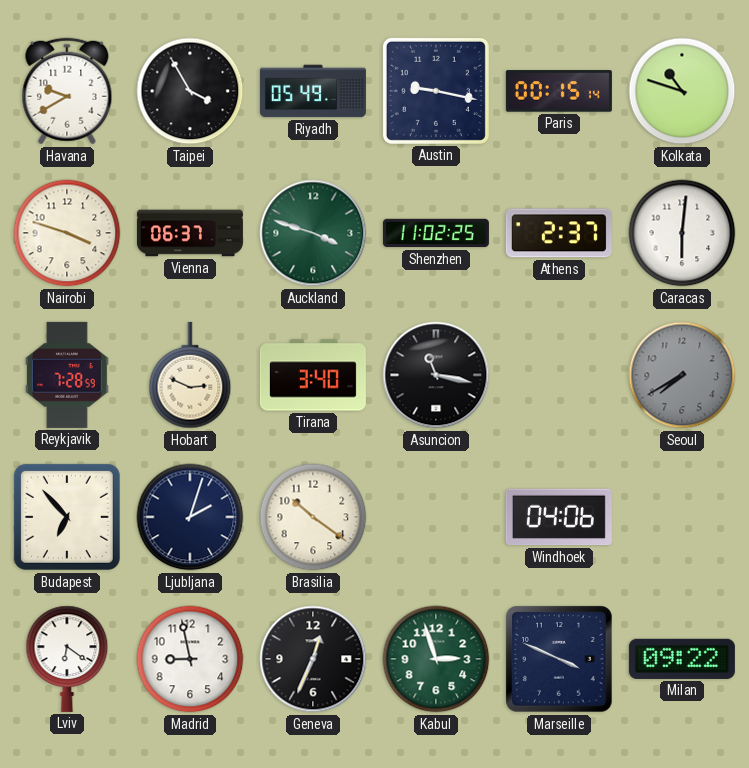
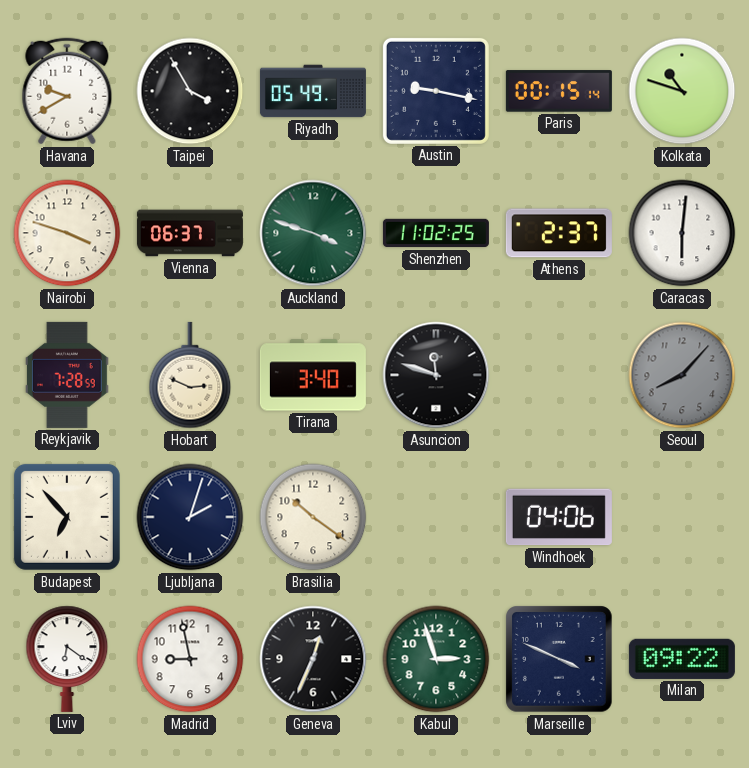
Asuncion: 11:17 -> 11:48
Seoul: 7:40 -> 8:07
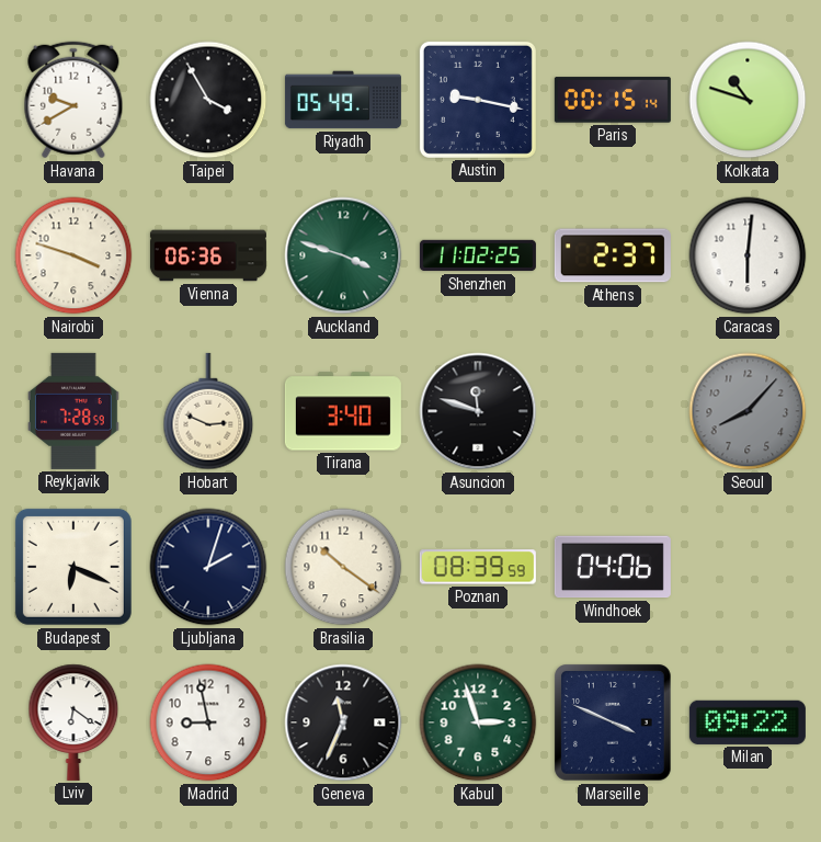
Vienna: 06:37 -> 06:36
Budapest: 6:53 -> 6:19
Poznan: none -> 08:39
Geneva: 12:34 -> 11:34
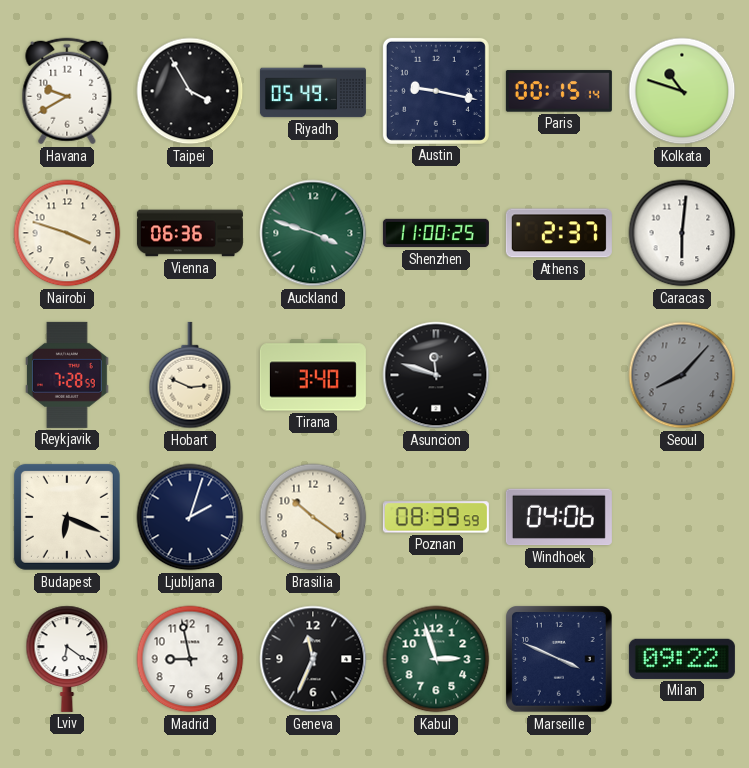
Shenzhen: 11:02 -> 11:00
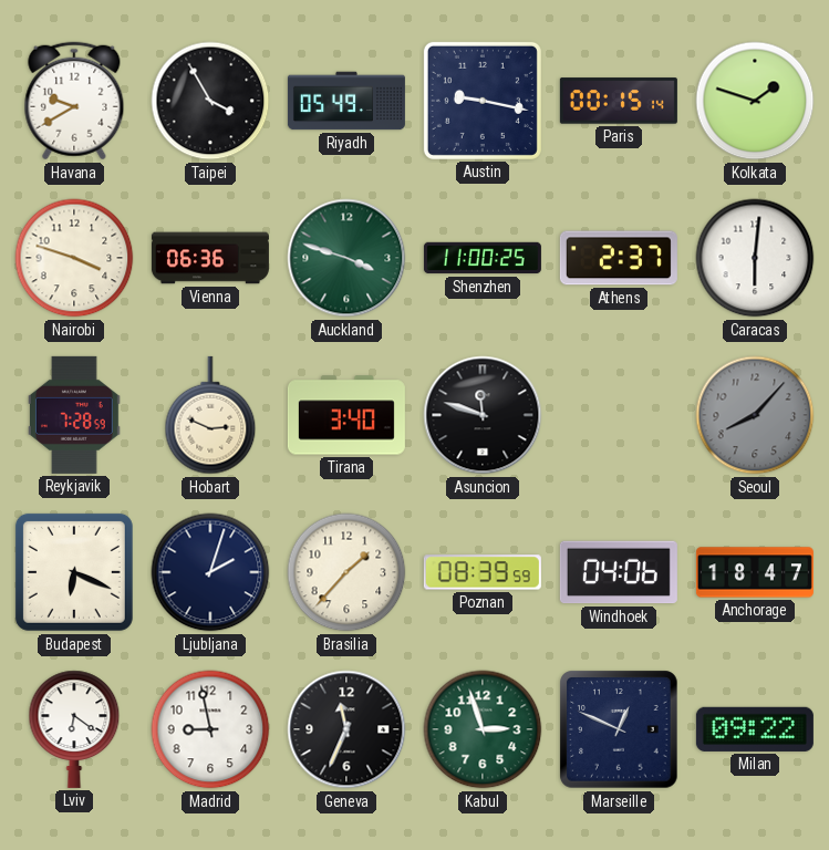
Kolkata: 10:48 -> 1:48
Brasilia: 10:21 -> 1:37
Anchorage: none -> 18:47
Marseille: 3:49 -> 12:49
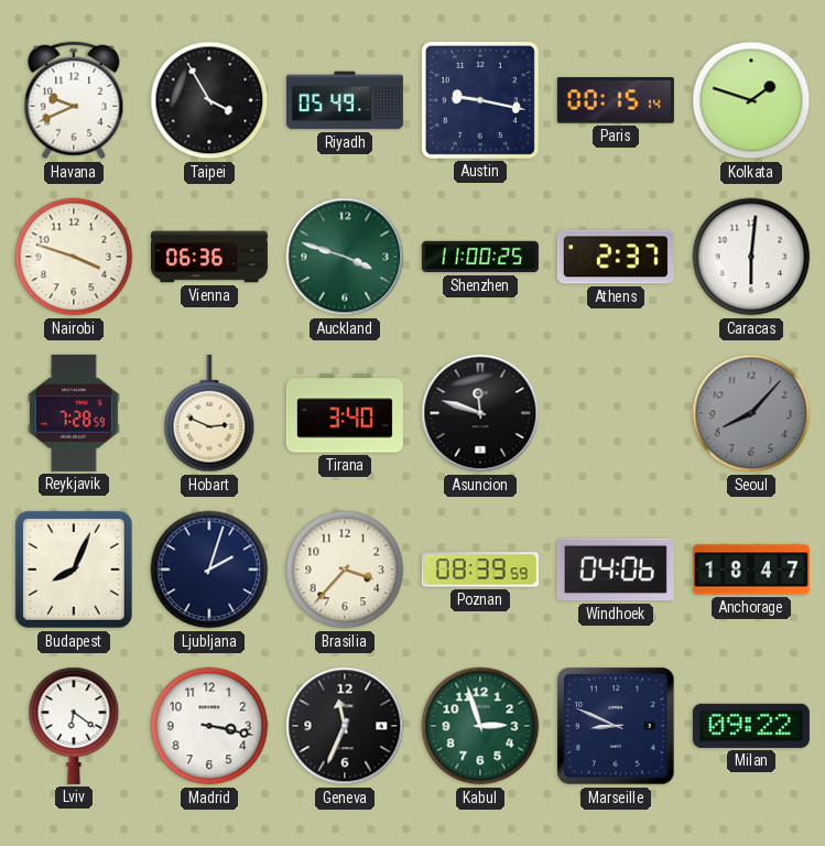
Havana: 9:40 -> 9:41
Budapest: 6:19 -> 8:04
Brasilia: 1:37 -> 3:37
Madrid: 8:58 -> 3:17
Marseille: 12:49 -> 8:49
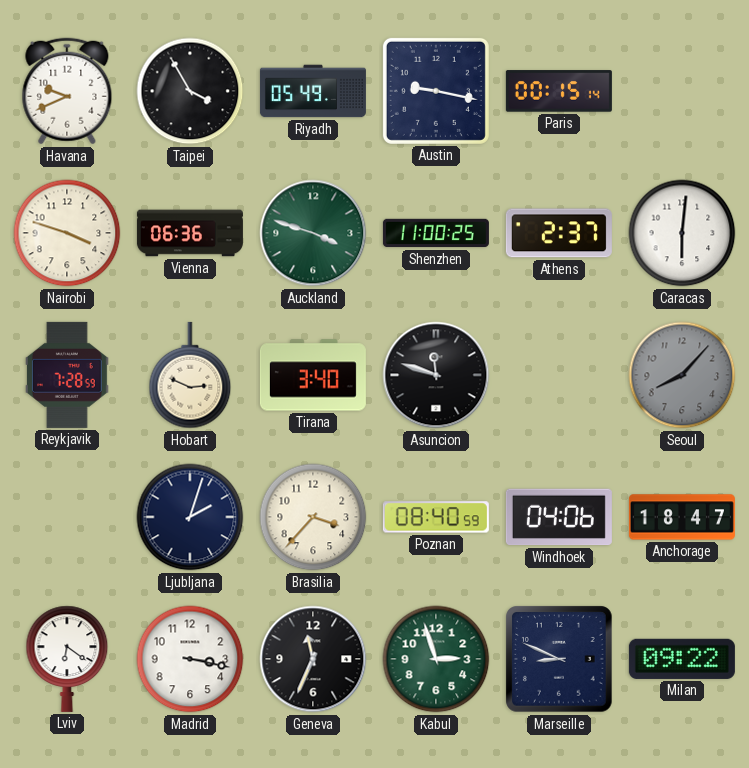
Kolkata: 1:48 -> none
Budapest: 8:04 -> none
Poznan: 08:39 -> 08:40
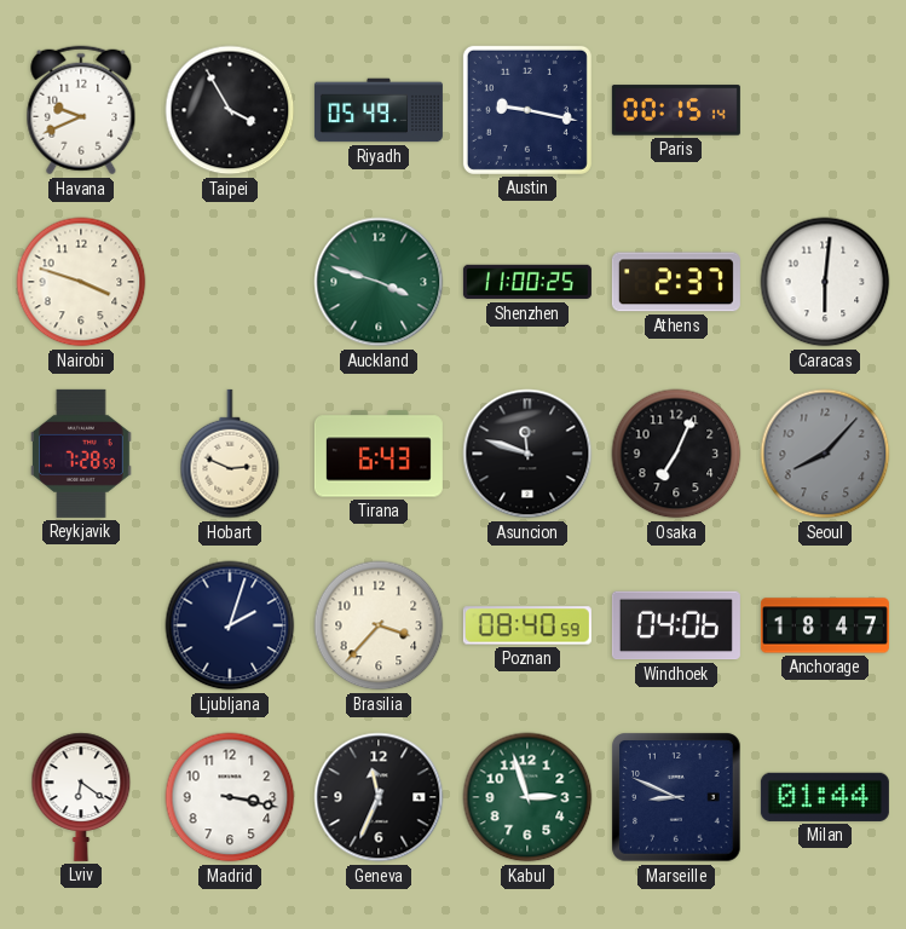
Vienna: 06:36 -> none
Tirana: 3:40 -> 6:43
Osaka: none -> 7:04
Milan: 09:22 -> 01:44
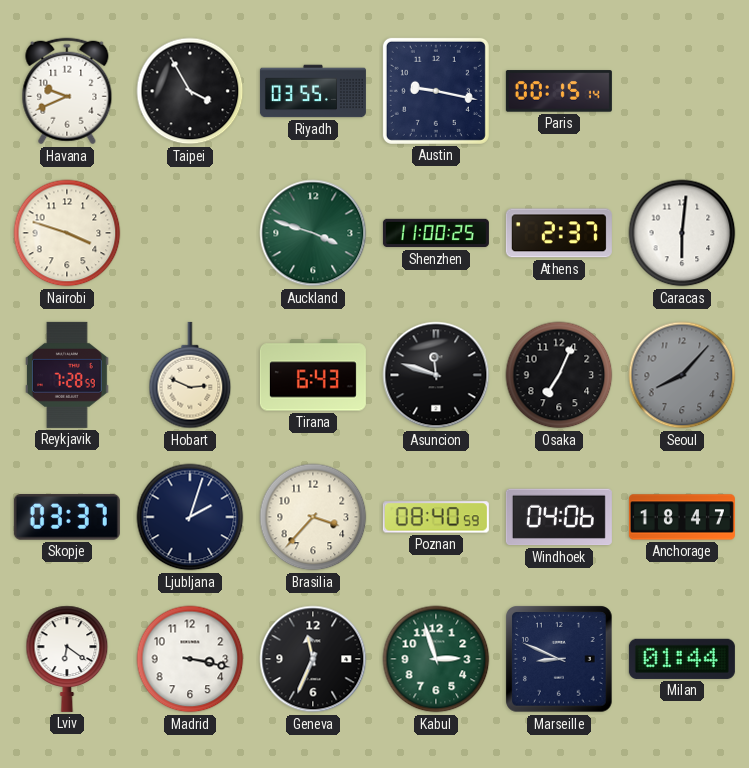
Riyadh: 05:49 -> 03:55
Skopje: none -> 03:37
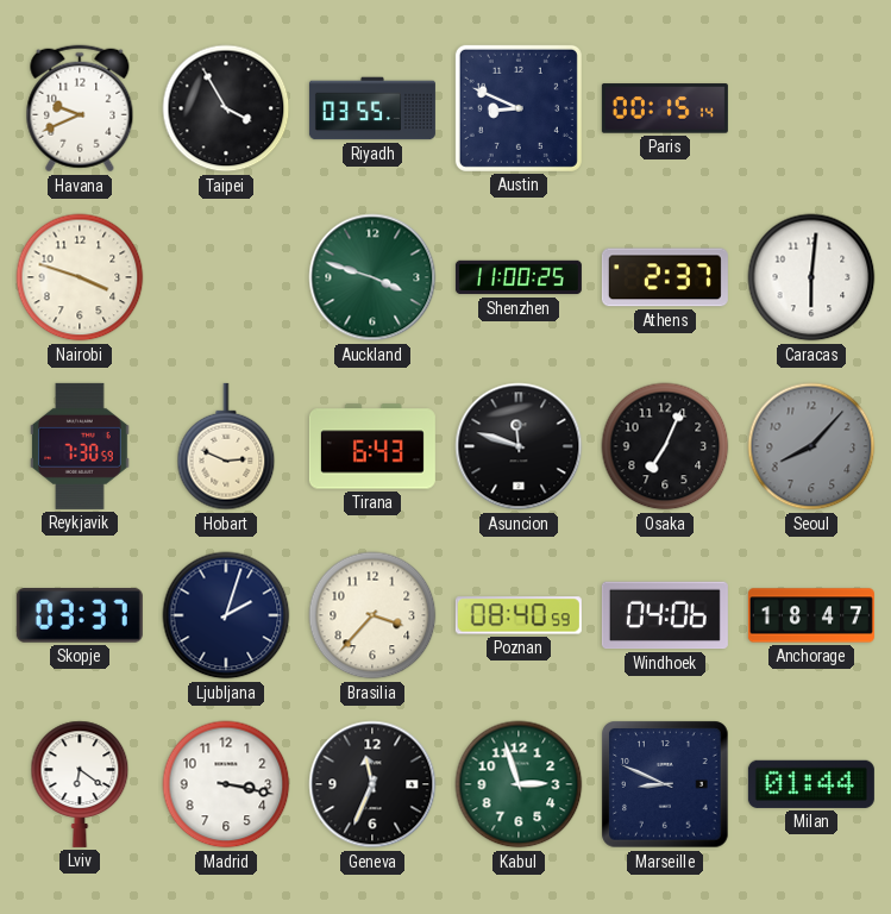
Austin: 9:17 -> 8:49
Reykjavik: 7:28 -> 7:30
